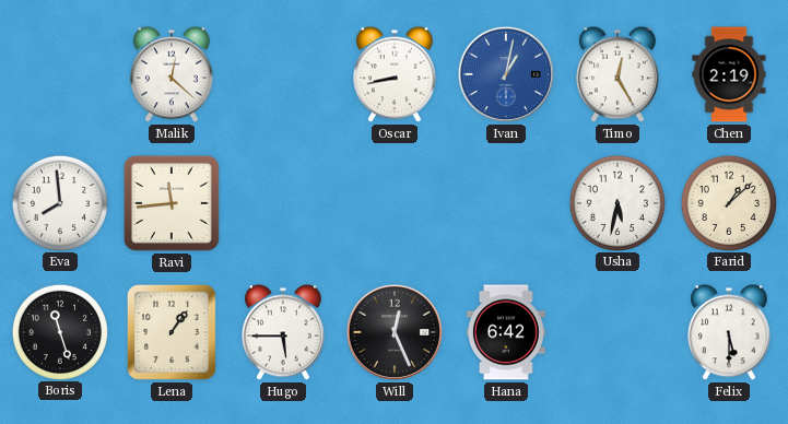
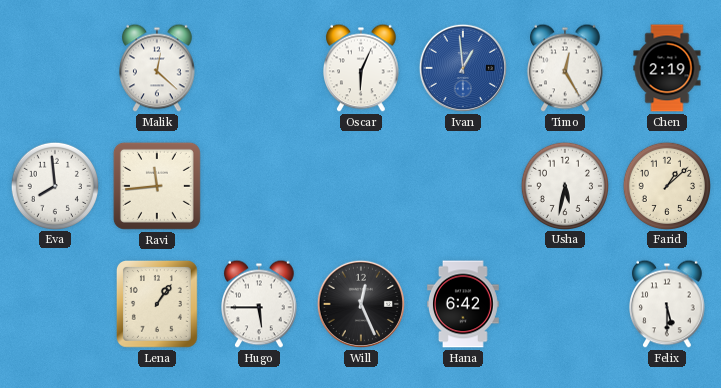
Oscar: 8:43 -> 6:04
Ivan: 1:02 -> 12:59
Boris: 11:27 -> none
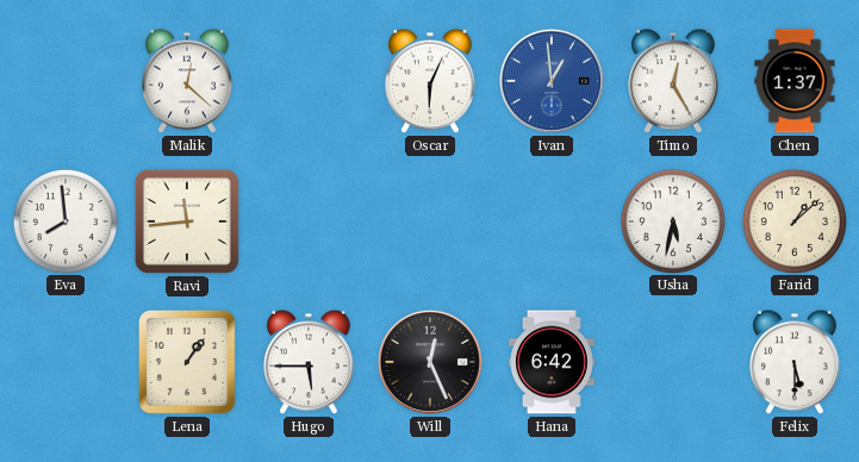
Chen: 2:19 -> 1:37
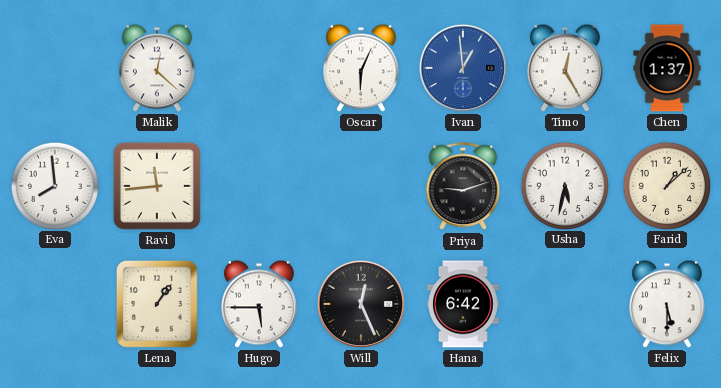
Priya: none -> 9:12
